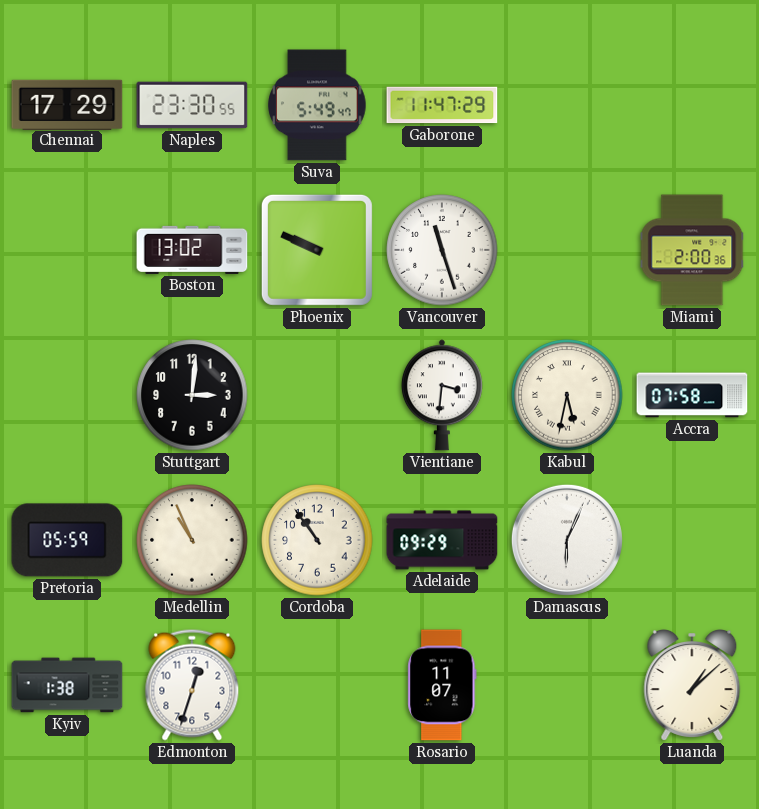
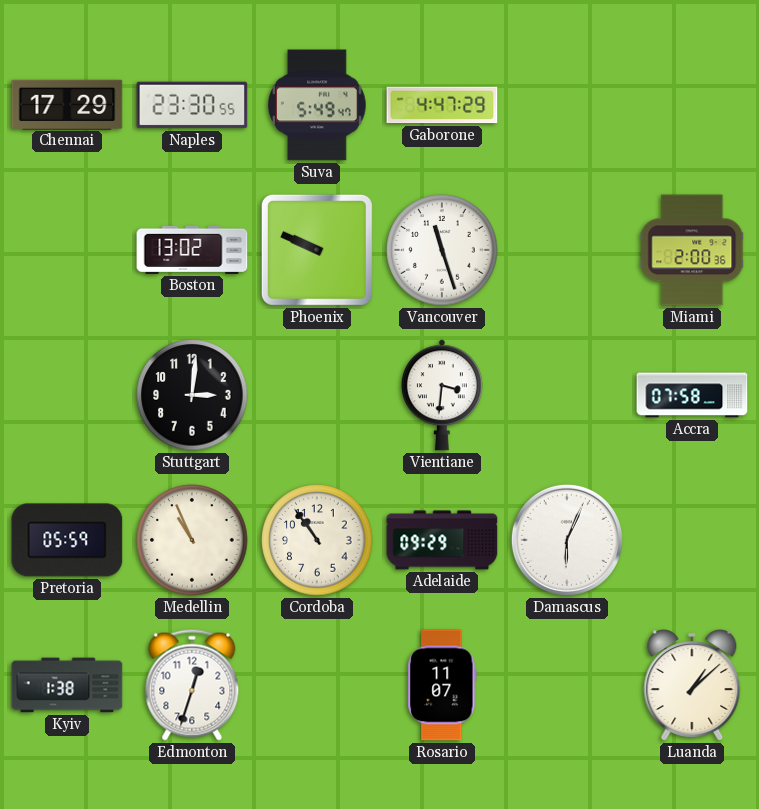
Gaborone: 11:47 -> 4:47
Kabul: 5:32 -> none
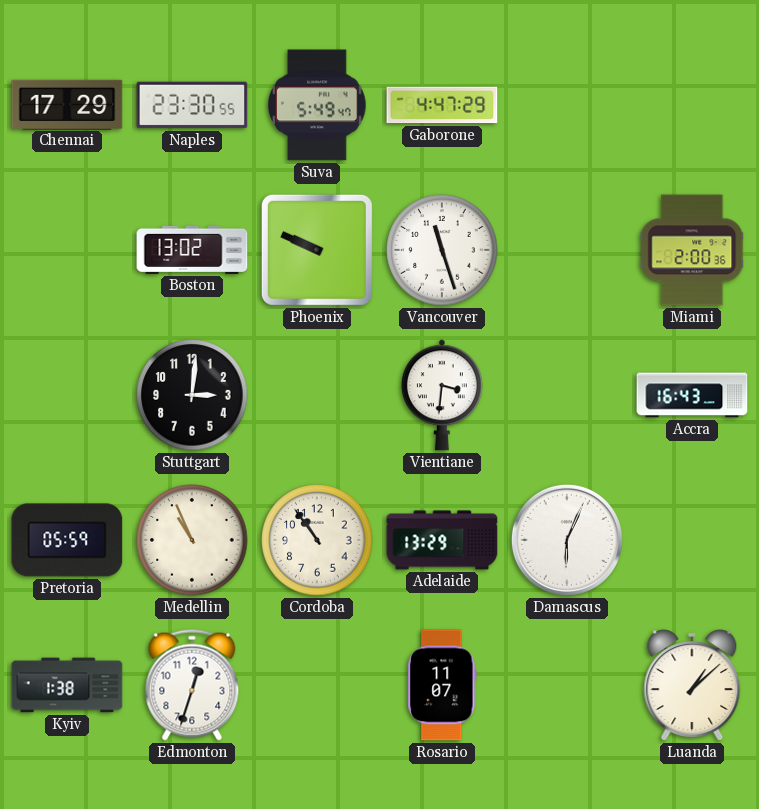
Accra: 07:58 -> 16:43
Adelaide: 09:29 -> 13:29
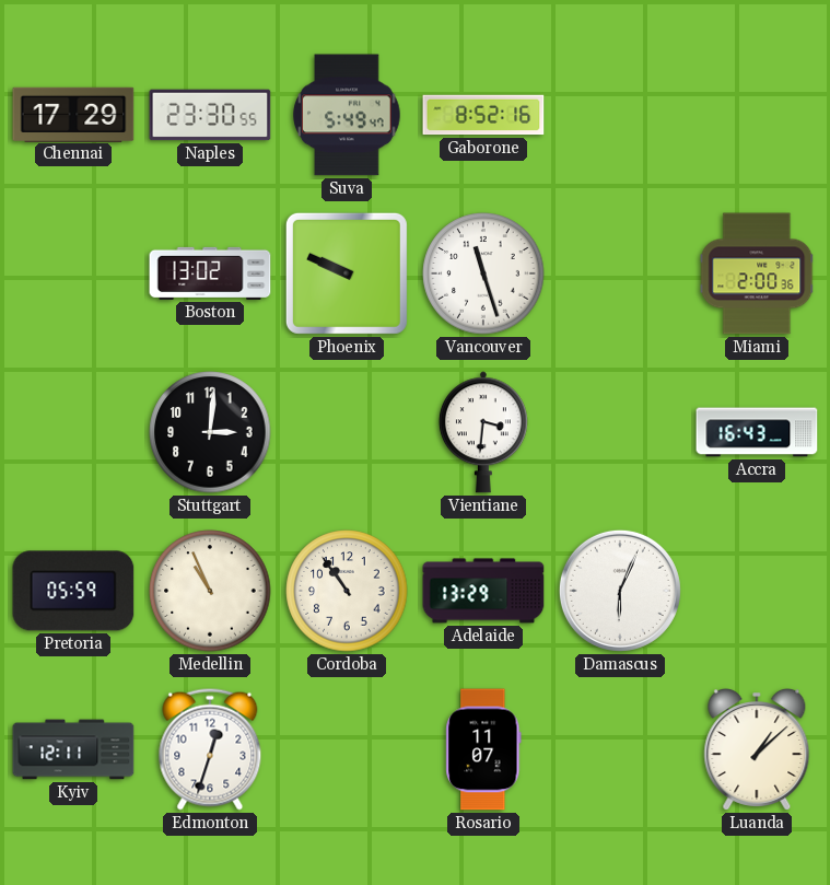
Gaborone: 4:47 -> 8:52
Kyiv: 1:38 -> 12:11
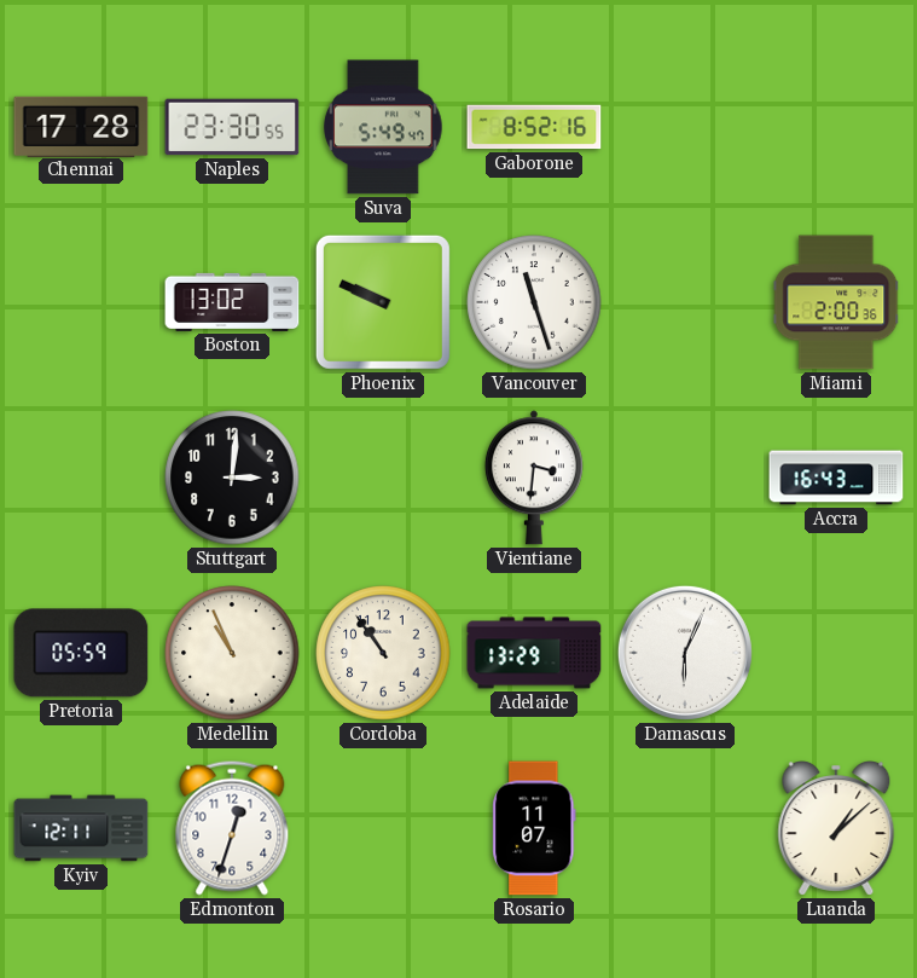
Chennai: 17:29 -> 17:28
